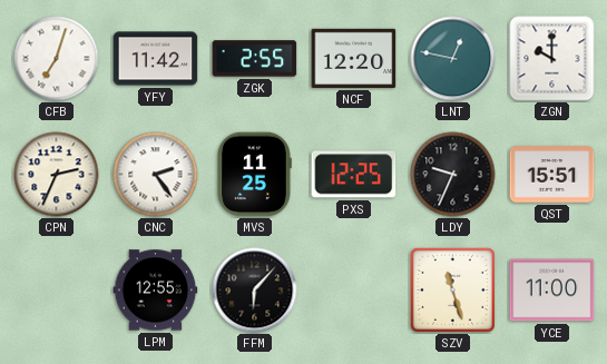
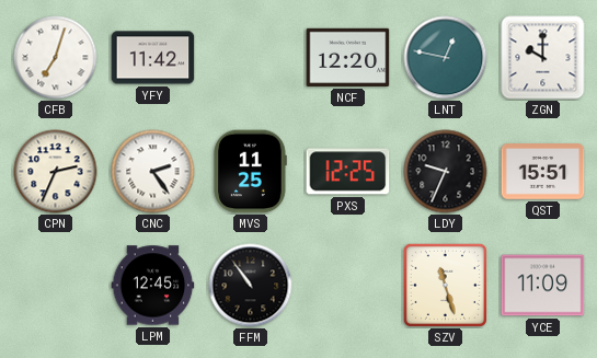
ZGK: 2:55 -> none
LPM: 12:55 -> 12:45
FFM: 6:07 -> 10:54
YCE: 11:00 -> 11:09
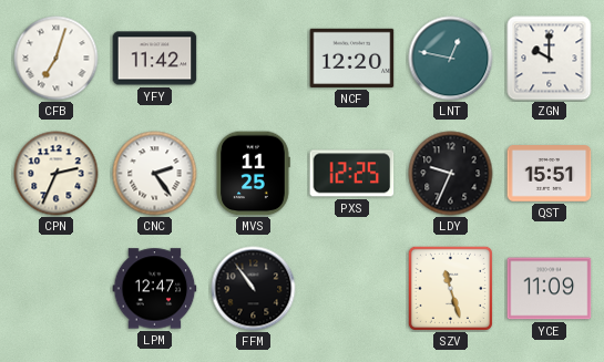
LPM: 12:45 -> 12:47
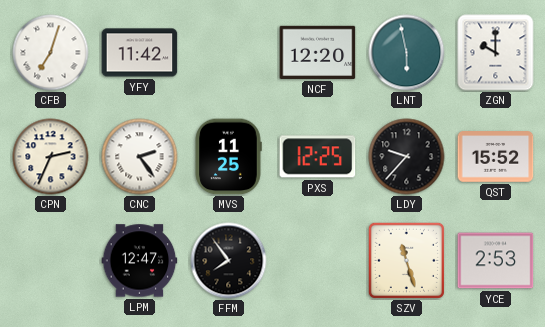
LNT: 12:47 -> 5:58
LDY: 9:34 -> 9:37
QST: 15:51 -> 15:52
FFM: 10:54 -> 7:54
YCE: 11:09 -> 2:53
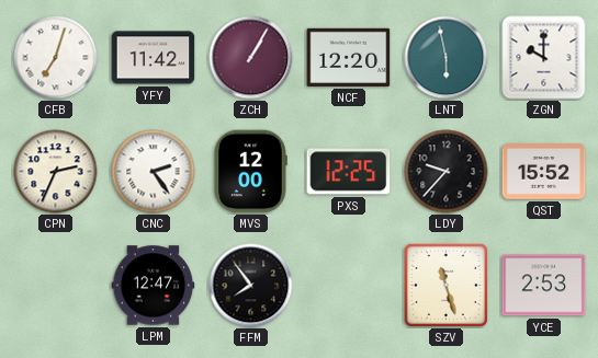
ZCH: none -> 1:05
MVS: 11:25 -> 12:00
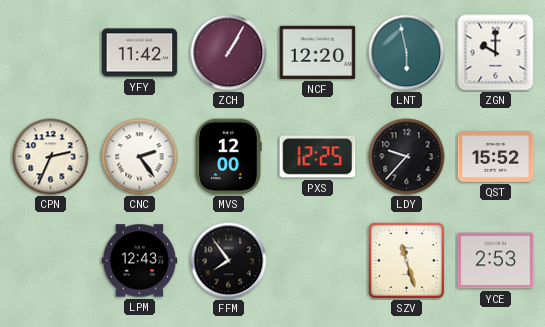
CFB: 7:03 -> none
LPM: 12:47 -> 12:43
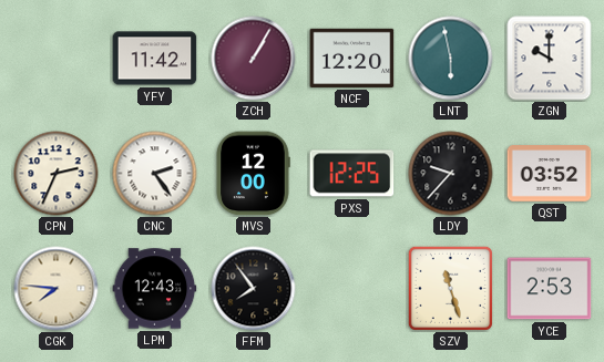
QST: 15:52 -> 03:52
CGK: none -> 7:46
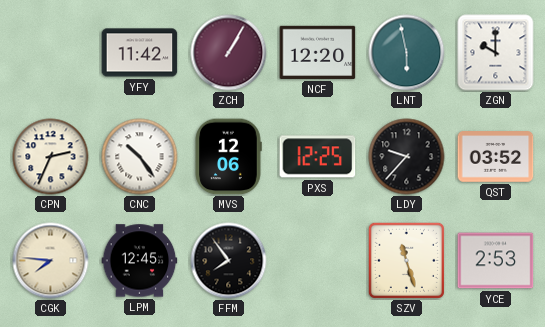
CNC: 2:24 -> 10:24
MVS: 12:00 -> 12:06
LPM: 12:43 -> 12:45
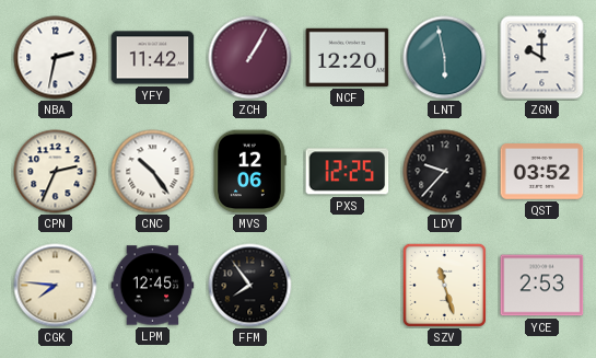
NBA: none -> 2:32
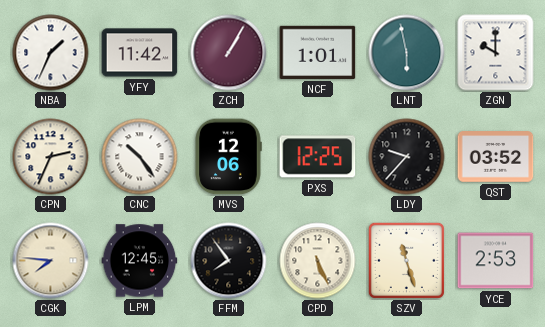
NBA: 2:32 -> 1:34
NCF: 12:20 -> 1:01
CPD: none -> 5:26
